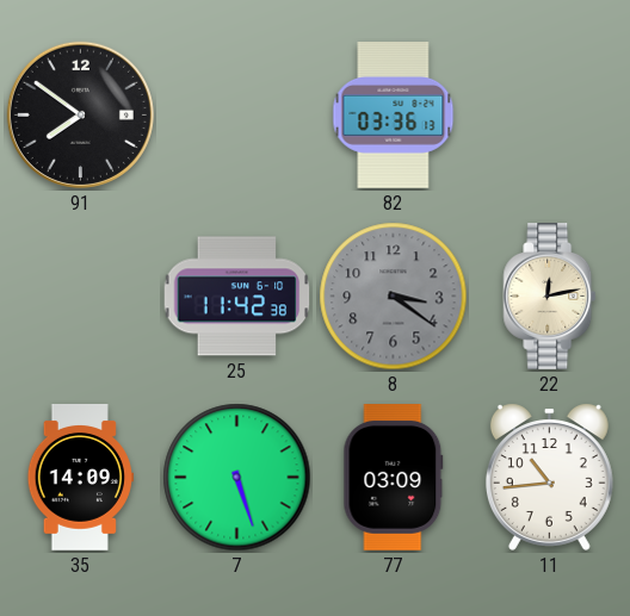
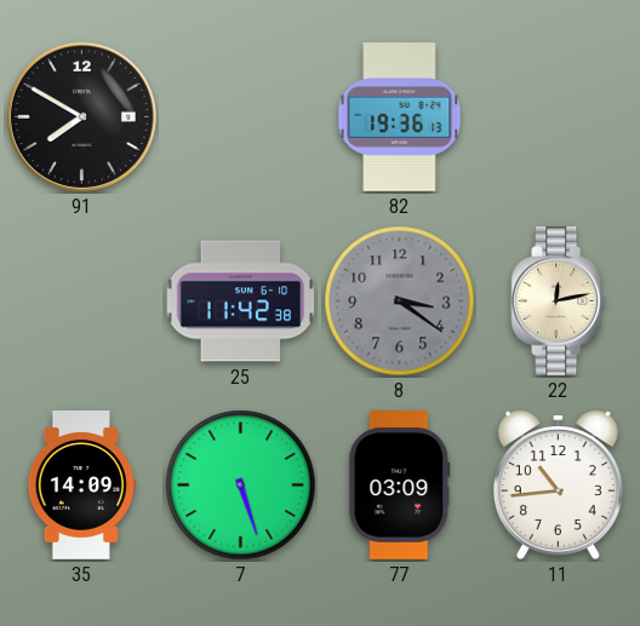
91: 7:51 -> 7:50
82: 03:36 -> 19:36
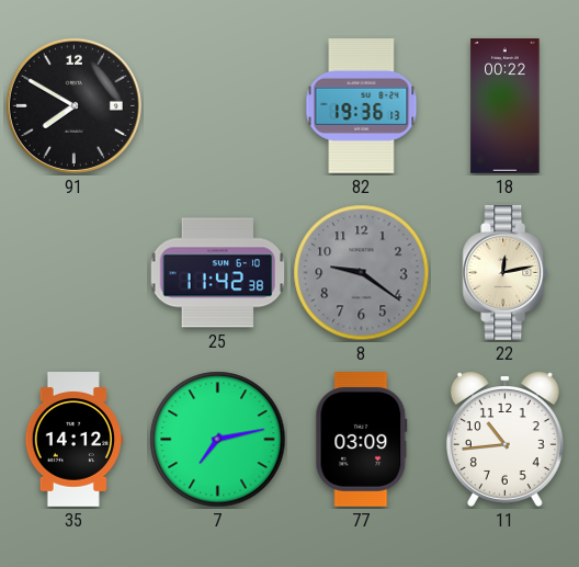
18: none -> 00:22
8: 3:21 -> 9:21
35: 14:09 -> 14:12
7: 5:27 -> 7:13
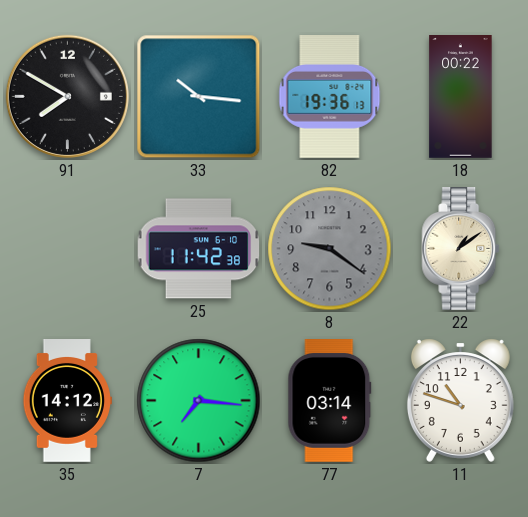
33: none -> 10:16
22: 12:13 -> 1:09
7: 7:13 -> 7:16
77: 03:09 -> 03:14
11: 10:44 -> 10:48
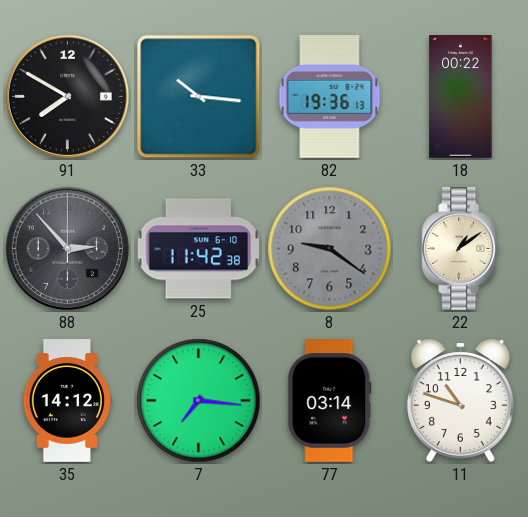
88: none -> 2:53
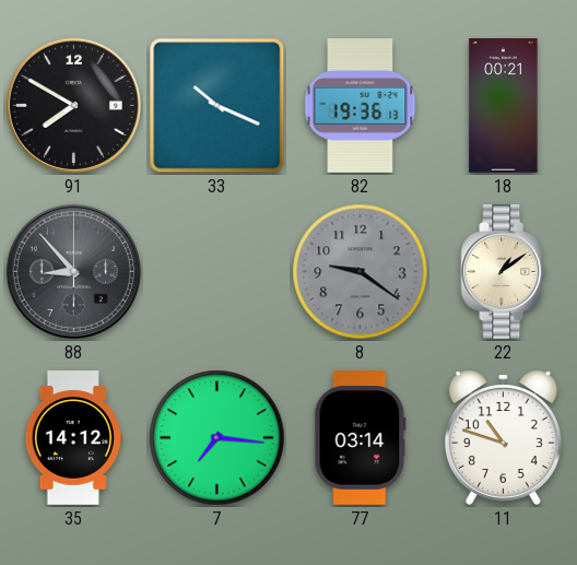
33: 10:16 -> 10:19
18: 00:22 -> 00:21
88: 2:53 -> 8:53
25: 11:42 -> none
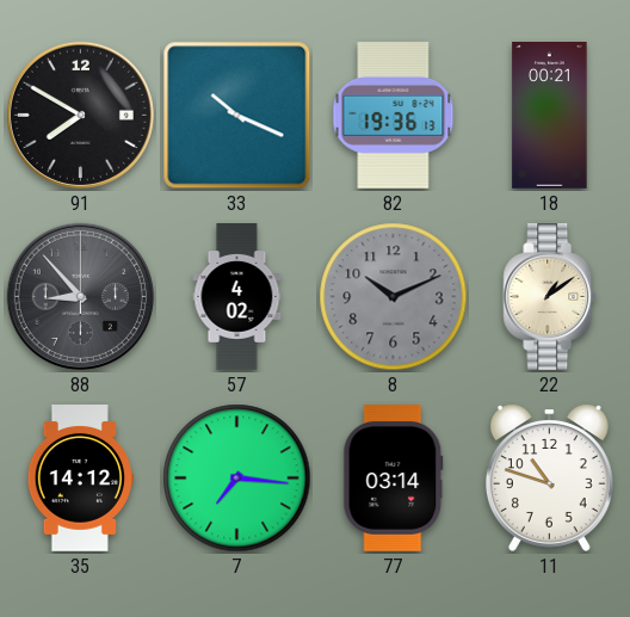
57: none -> 4:02
8: 9:21 -> 10:11
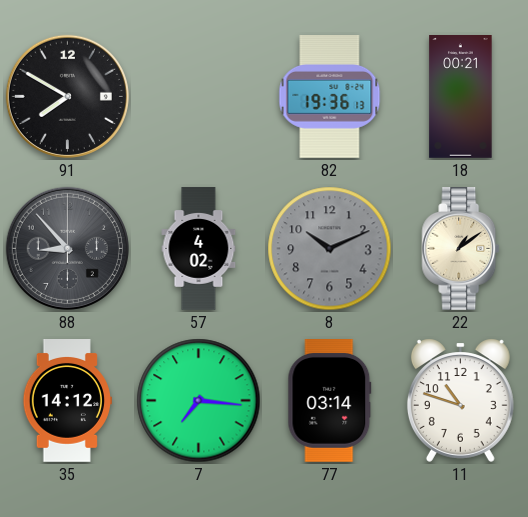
33: 10:19 -> none
